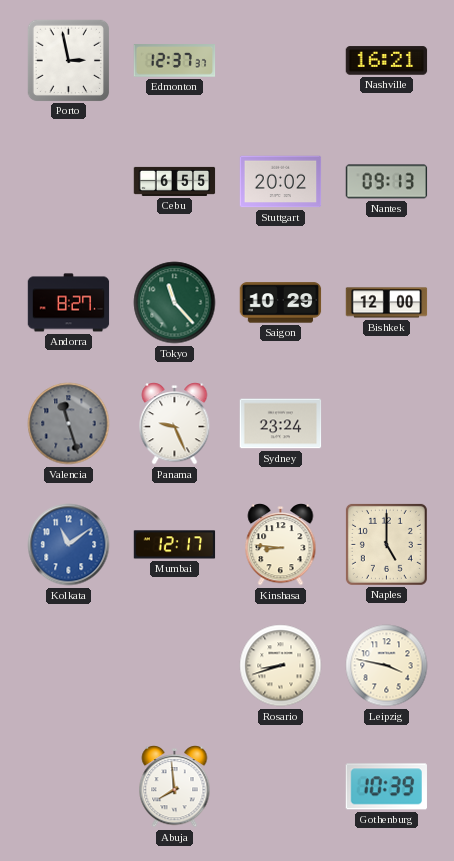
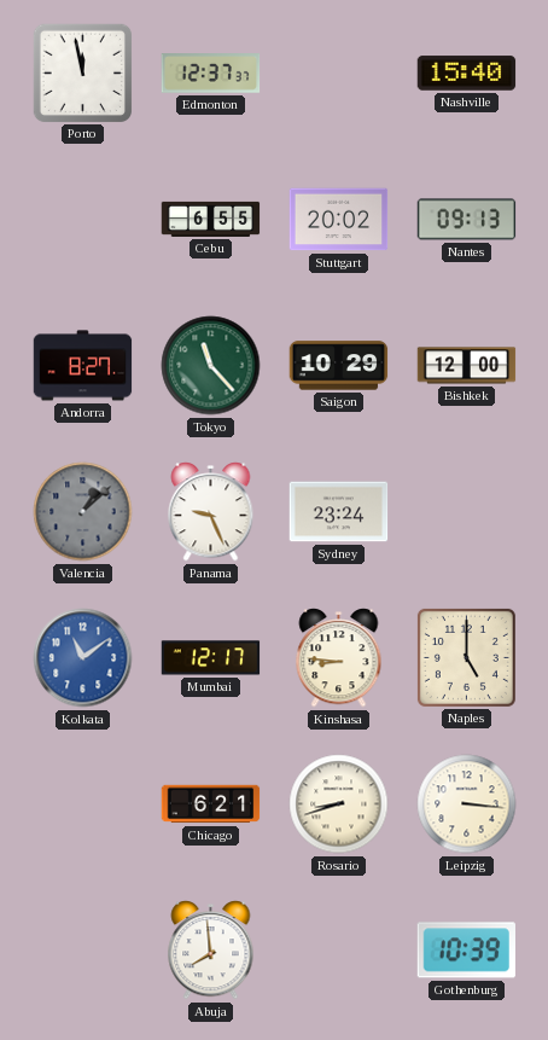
Porto: 2:58 -> 11:58
Nashville: 16:21 -> 15:40
Valencia: 11:27 -> 1:08
Chicago: none -> 6:21
Leipzig: 3:47 -> 3:16
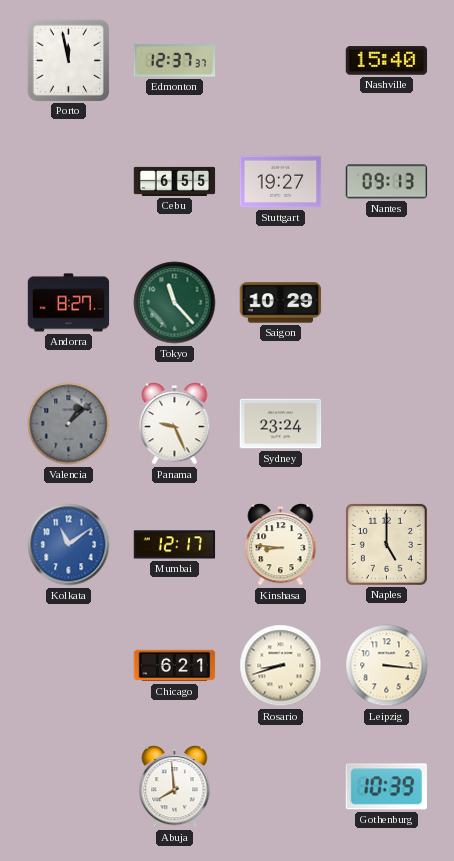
Stuttgart: 20:02 -> 19:27
Bishkek: 12:00 -> none
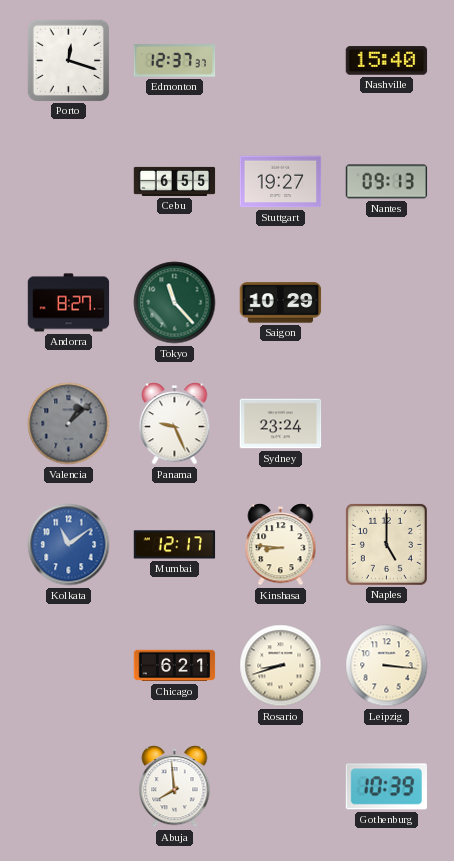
Porto: 11:58 -> 12:18
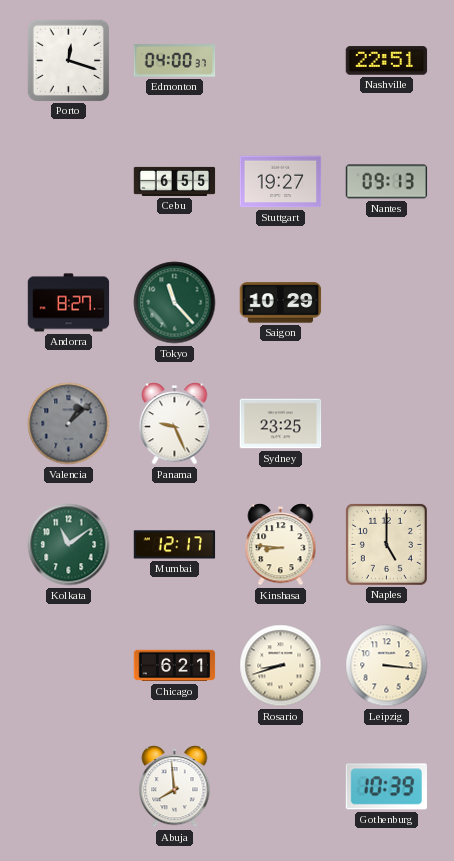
Edmonton: 12:37 -> 04:00
Nashville: 15:40 -> 22:51
Sydney: 23:24 -> 23:25
Kolkata dial: blue -> green
